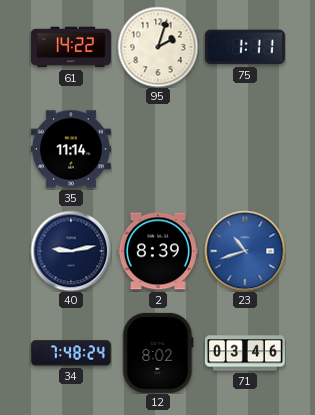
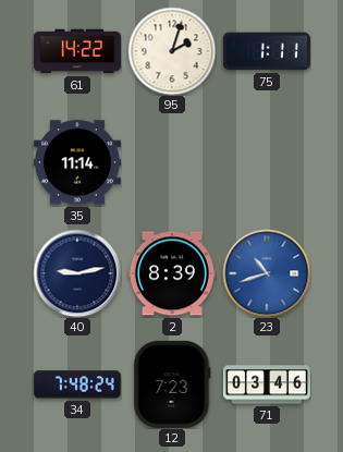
12: 8:02 -> 7:23
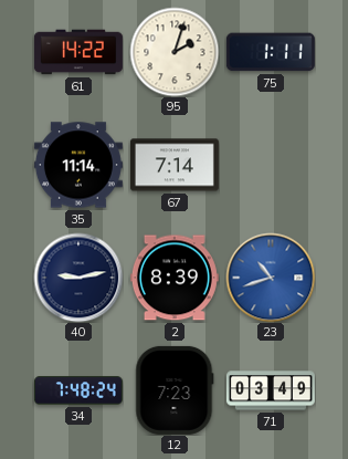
67: none -> 7:14
71: 03:46 -> 03:49
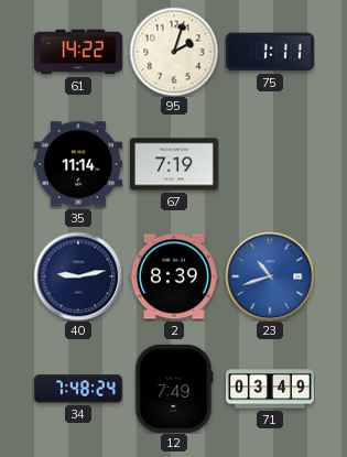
67: 7:14 -> 7:19
12: 7:23 -> 7:49
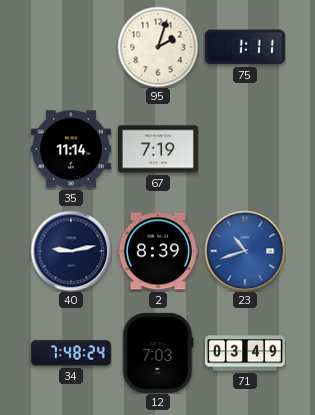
61: 14:22 -> none
12: 7:49 -> 7:03
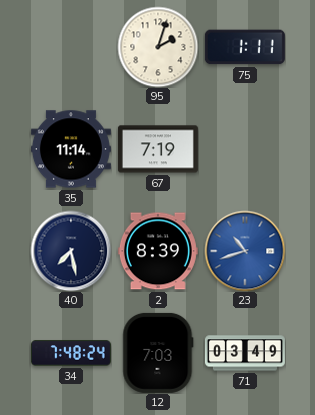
40: 9:13 -> 7:28
